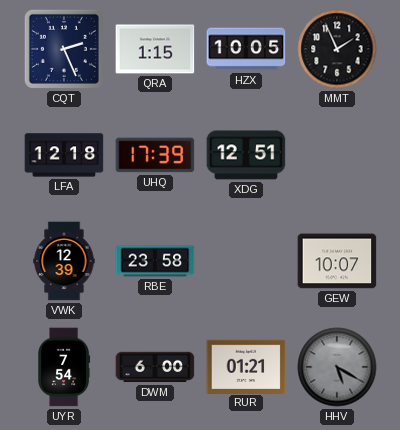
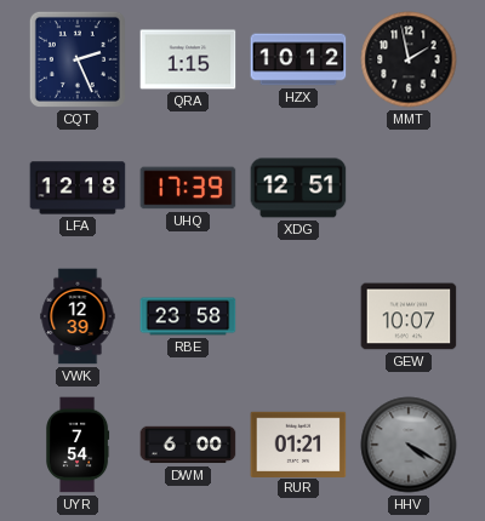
HZX: 10:05 -> 10:12
MMT: 1:56 -> 1:58
HHV: 5:20 -> 4:20
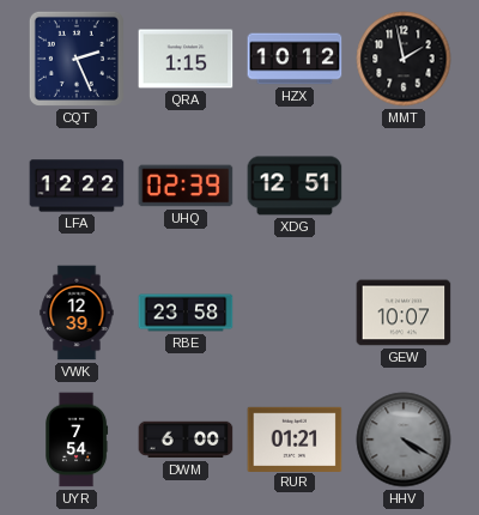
LFA: 12:18 -> 12:22
UHQ: 17:39 -> 02:39
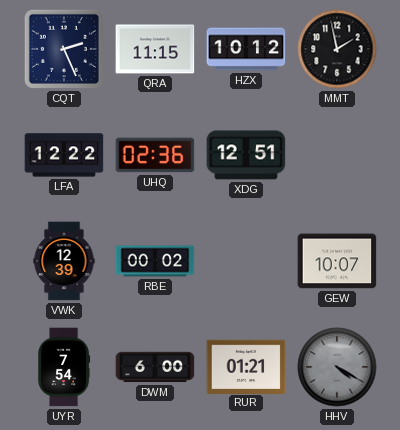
QRA: 1:15 -> 11:15
UHQ: 02:39 -> 02:36
RBE: 23:58 -> 00:02
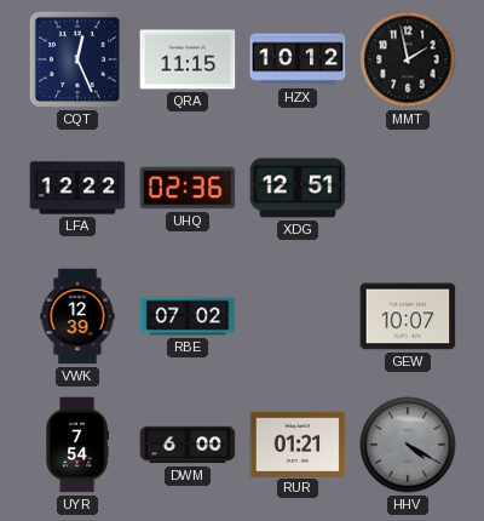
CQT: 2:26 -> 12:26
RBE: 00:02 -> 07:02
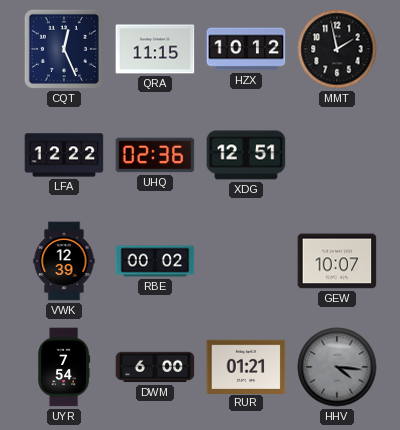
RBE: 07:02 -> 00:02
HHV: 4:20 -> 4:16
